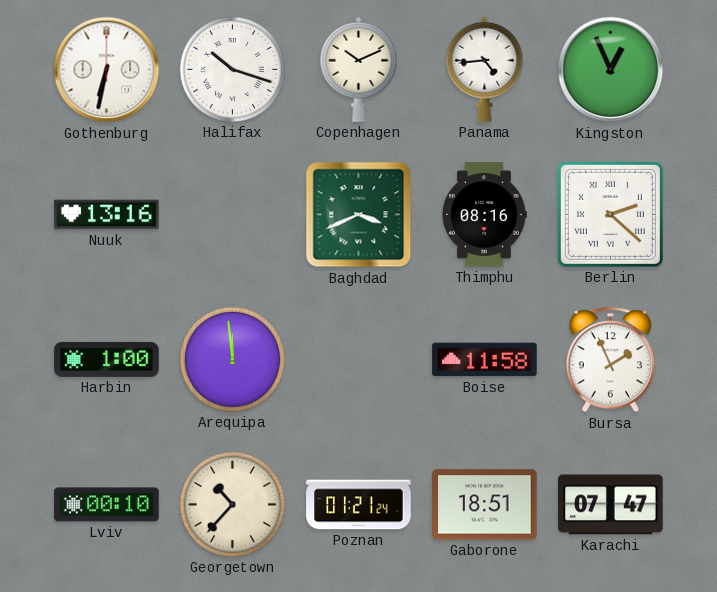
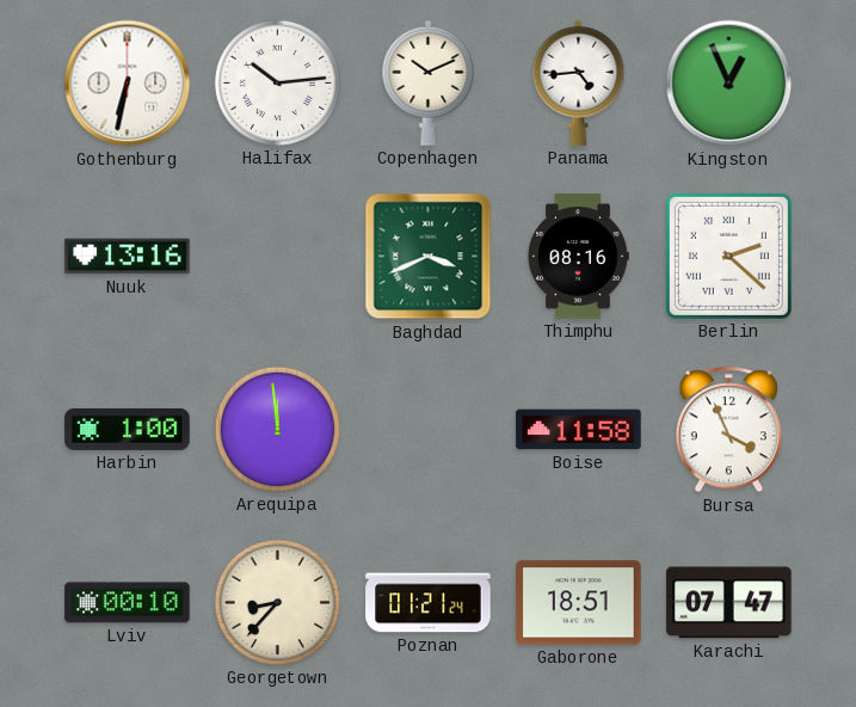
Halifax: 10:18 -> 10:14
Bursa: 1:56 -> 3:56
Georgetown: 10:37 -> 8:37
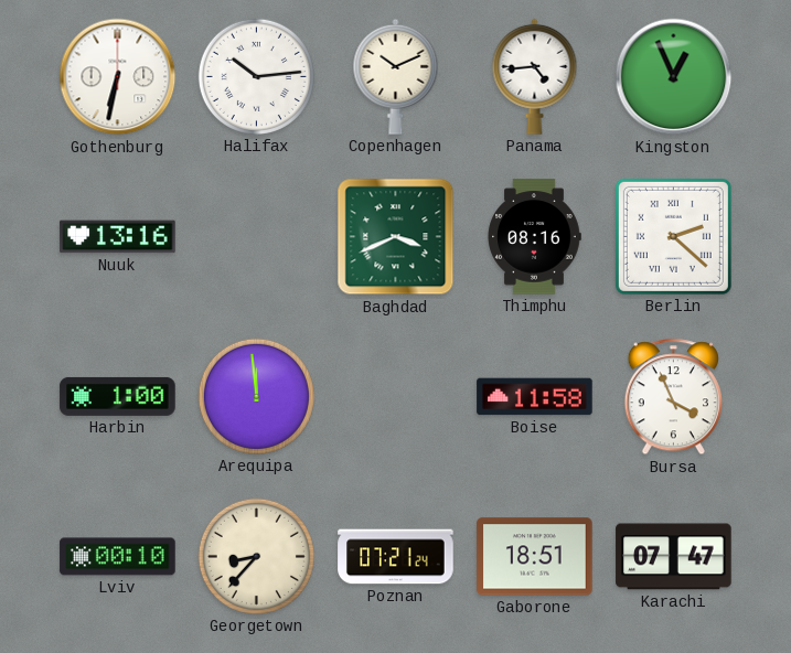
Poznan: 01:21 -> 07:21
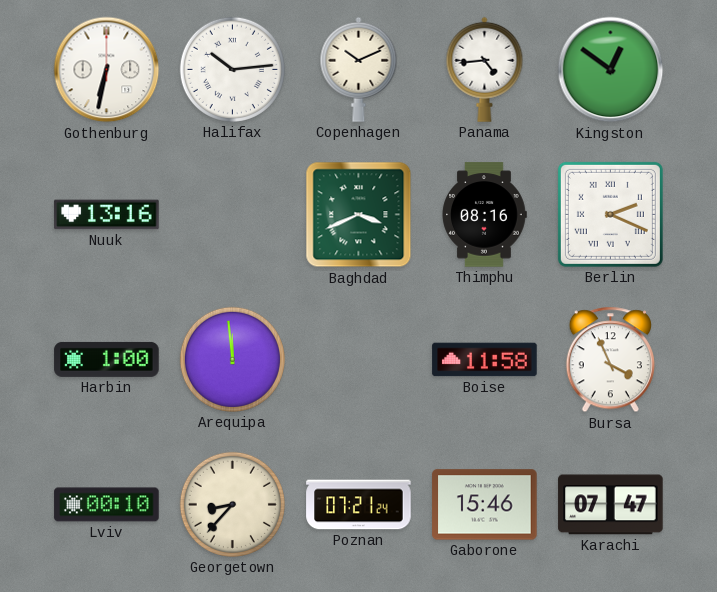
Kingston: 12:56 -> 12:51
Berlin: 2:22 -> 2:19
Gaborone: 18:51 -> 15:46
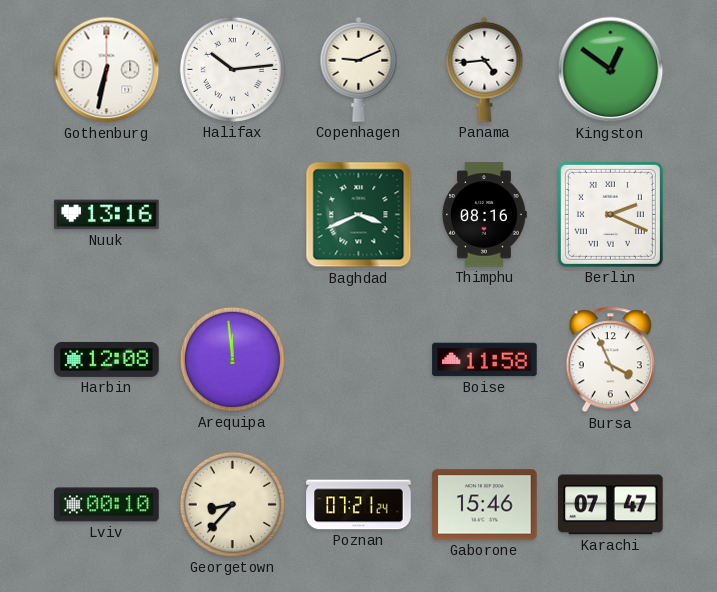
Copenhagen: 10:11 -> 9:11
Harbin: 1:00 -> 12:08
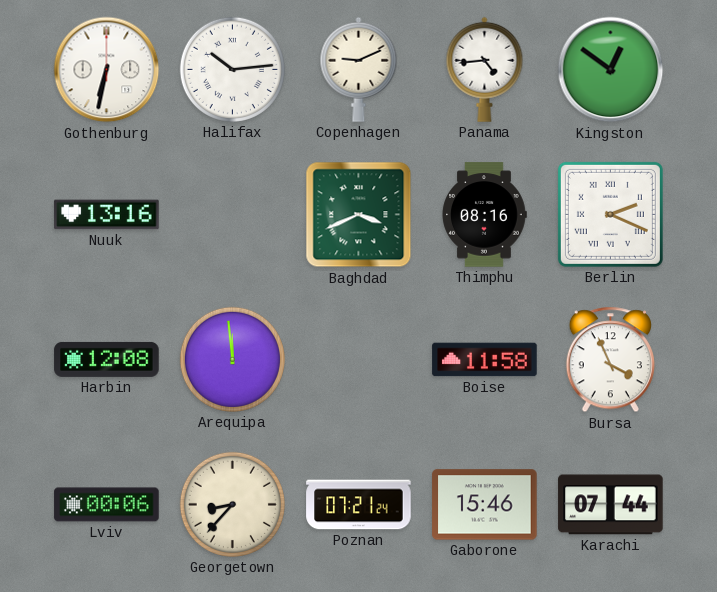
Lviv: 00:10 -> 00:06
Karachi: 07:47 -> 07:44
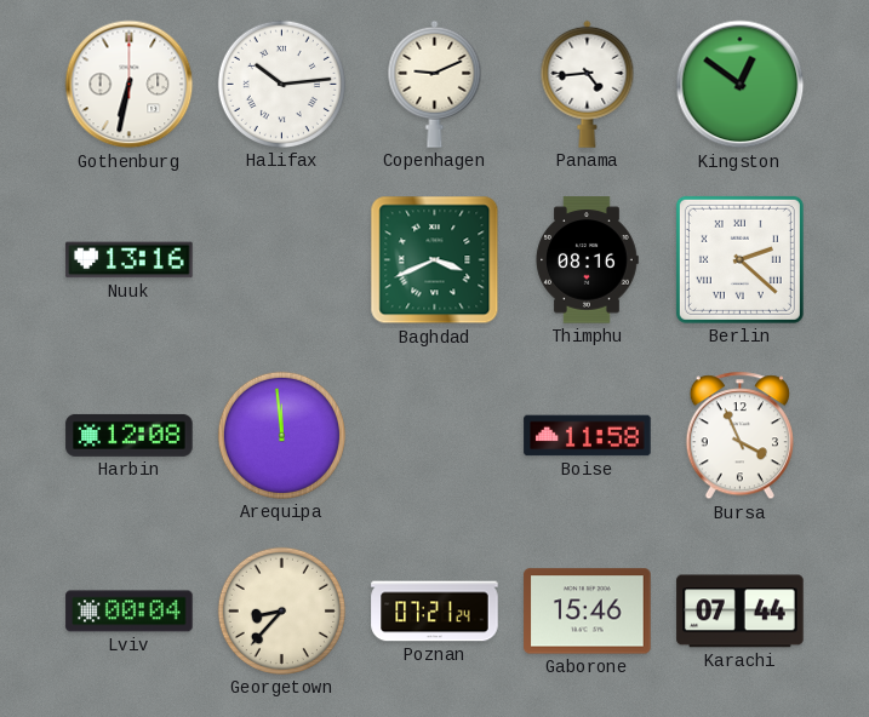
Berlin: 2:19 -> 2:22
Lviv: 00:06 -> 00:04
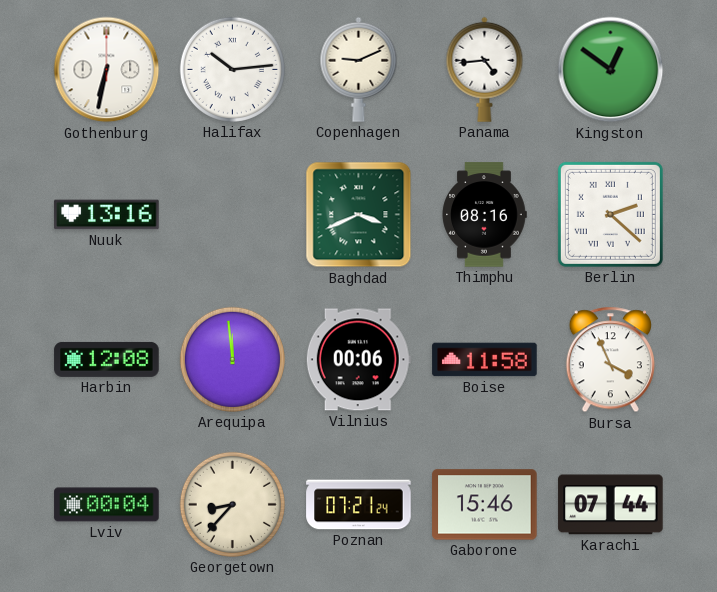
Vilnius: none -> 00:06
